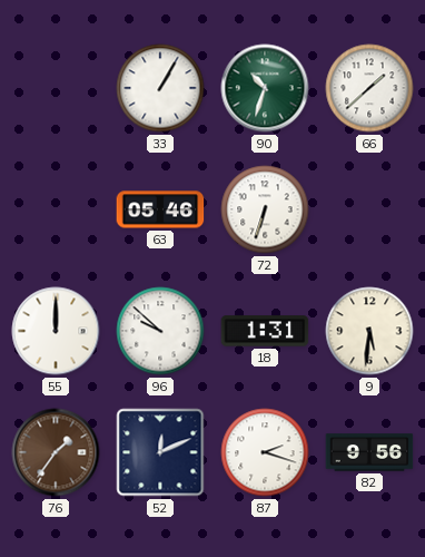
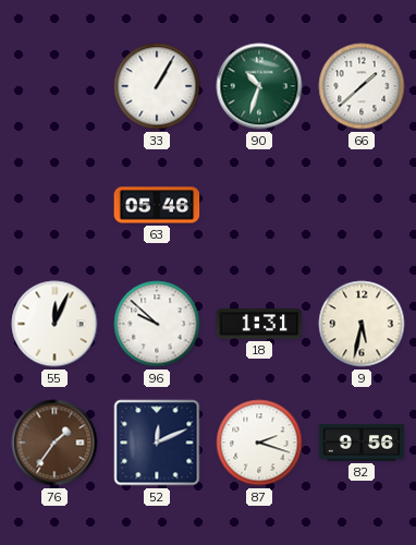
72: 6:33 -> none
55: 12:00 -> 12:04
9: 5:31 -> 5:32
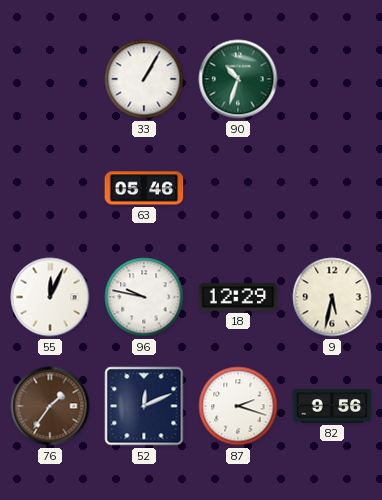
66: 1:38 -> none
96: 9:52 -> 9:47
18: 1:31 -> 12:29
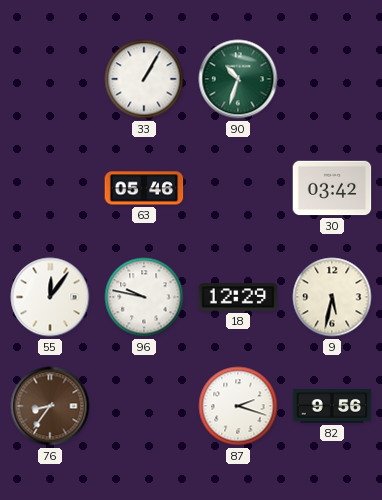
30: none -> 03:42
55: 12:04 -> 12:06
76: 1:36 -> 8:36
52: 12:11 -> none
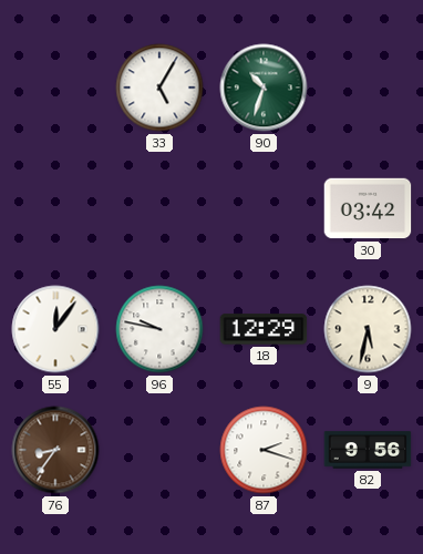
33: 1:05 -> 5:05
63: 05:46 -> none
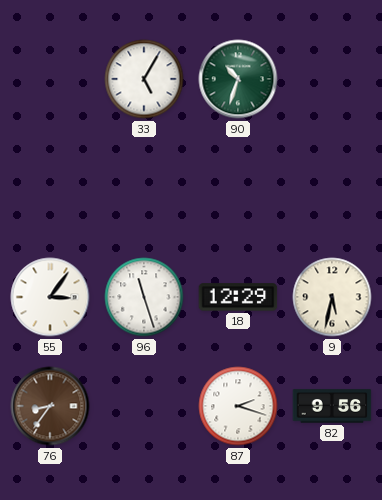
30: 03:42 -> none
55: 12:06 -> 3:06
96: 9:47 -> 11:27
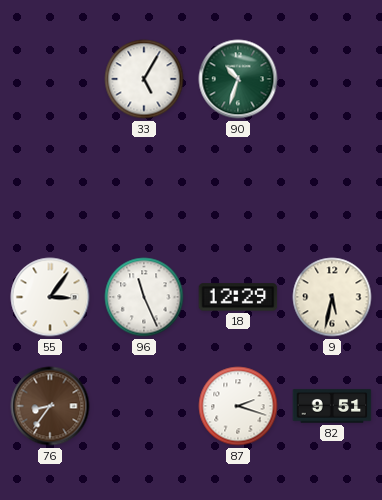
96: 11:27 -> 11:26
82: 9:56 -> 9:51
